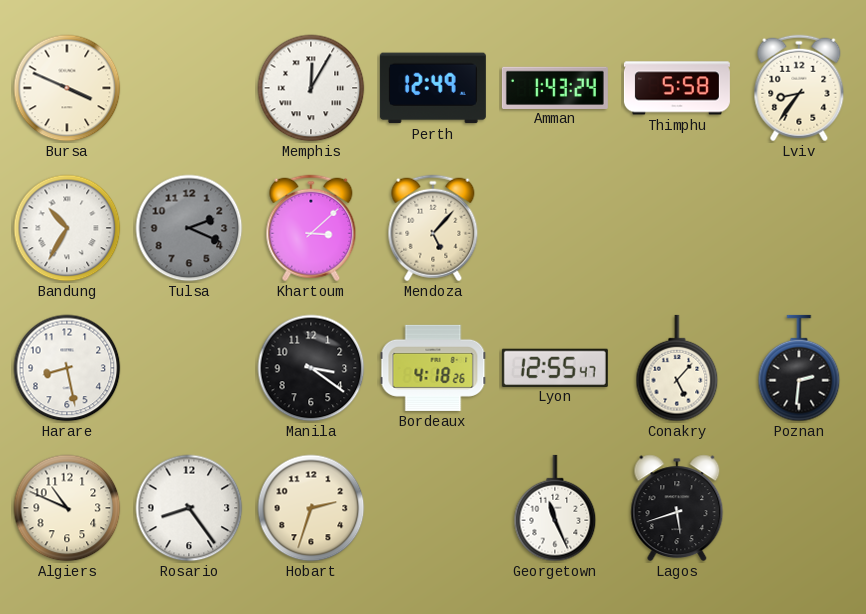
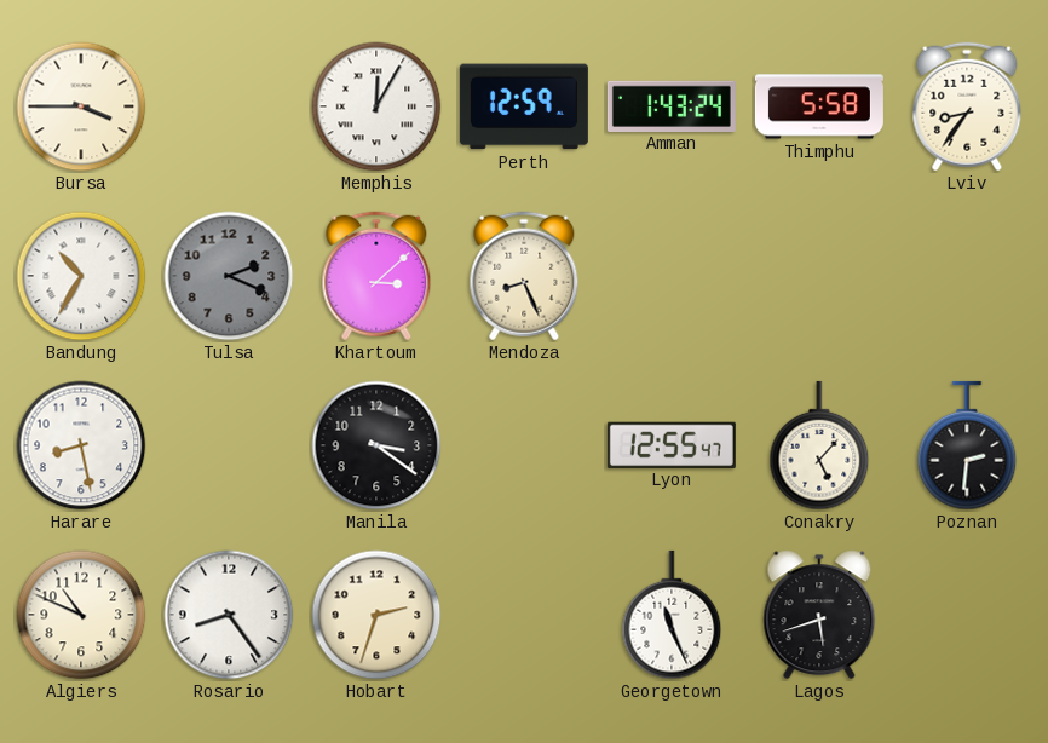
Bursa: 3:49 -> 3:45
Perth: 12:49 -> 12:59
Mendoza: 5:07 -> 8:26
Bordeaux: 4:18 -> none
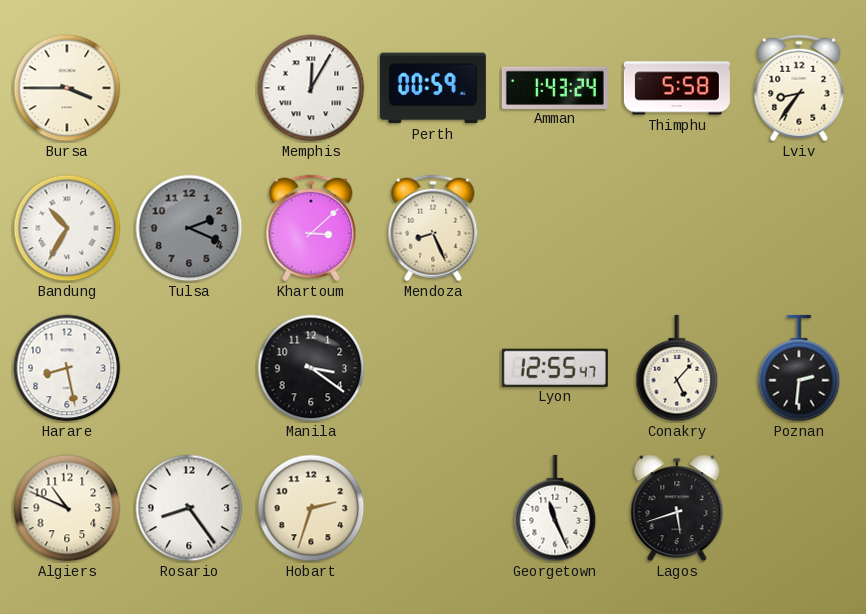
Perth: 12:59 -> 00:59
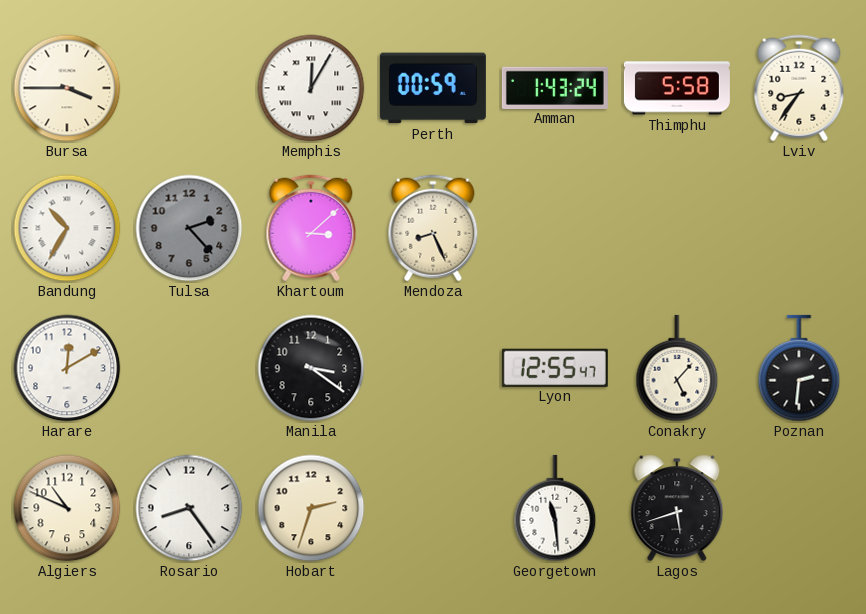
Tulsa: 2:19 -> 2:23
Harare: 8:28 -> 12:10
Georgetown: 11:26 -> 11:29
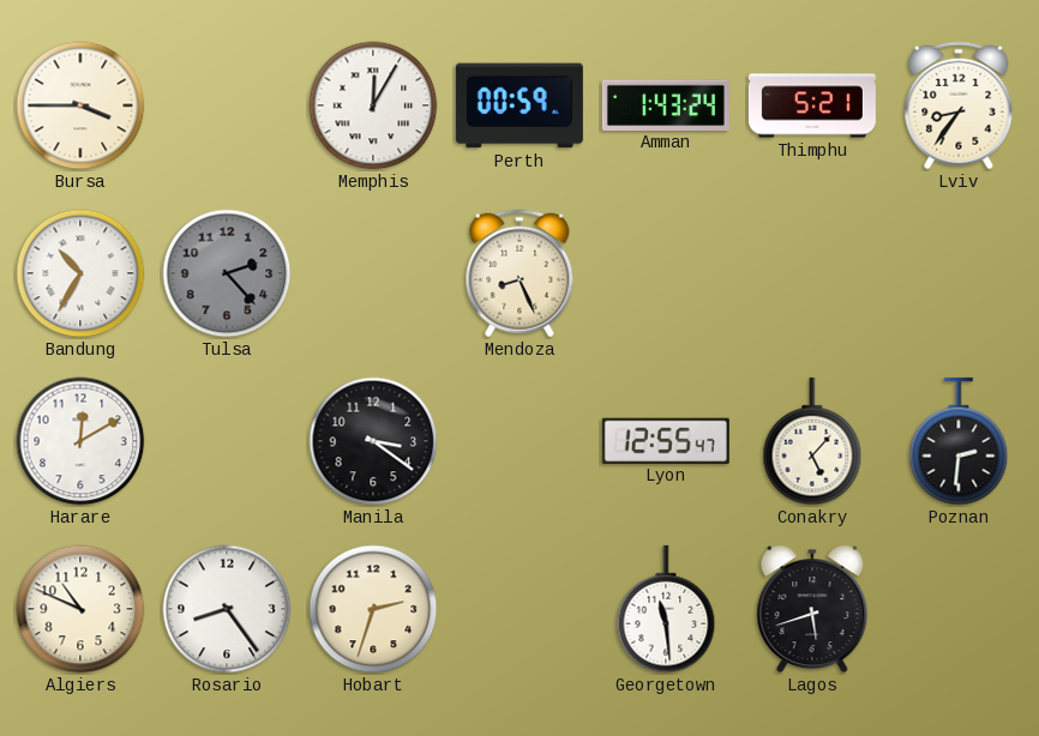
Thimphu: 5:58 -> 5:21
Khartoum: 3:08 -> none
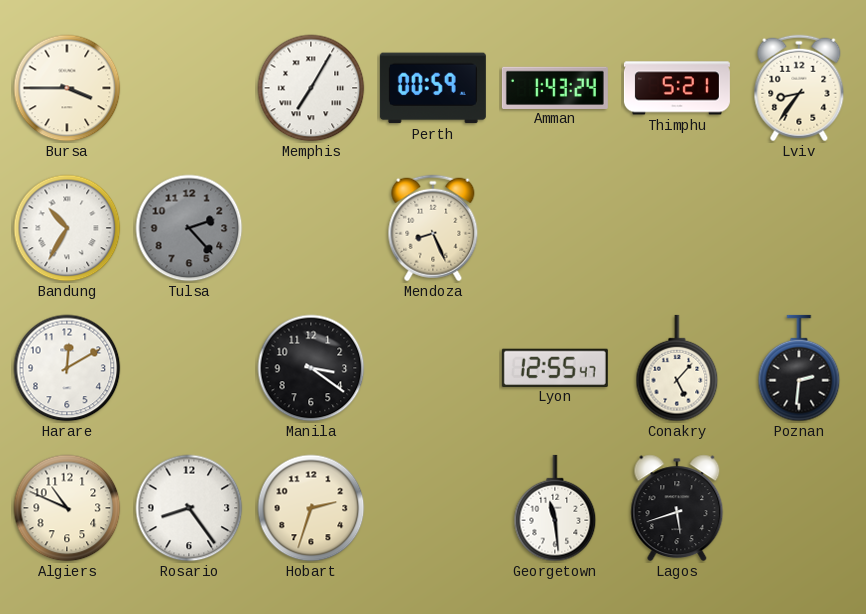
Memphis: 12:05 -> 7:05
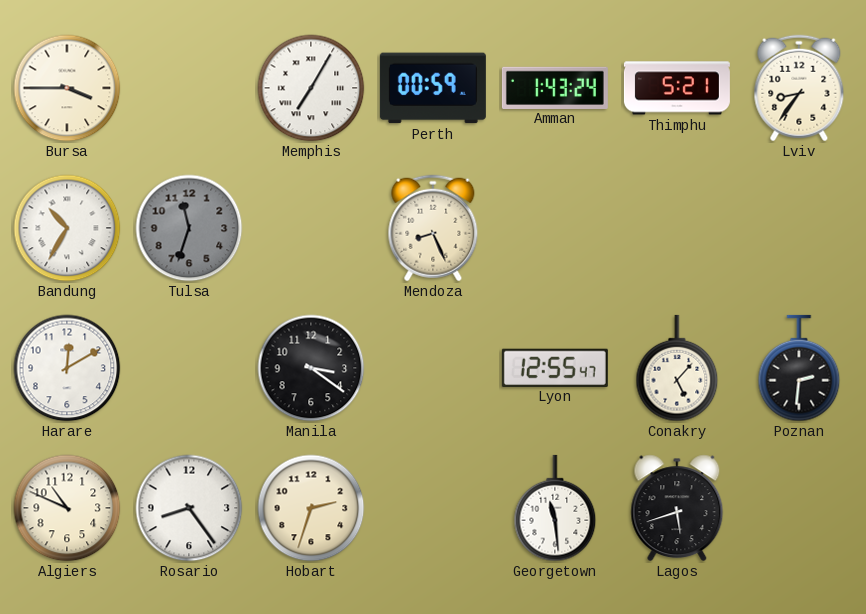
Tulsa: 2:23 -> 11:33
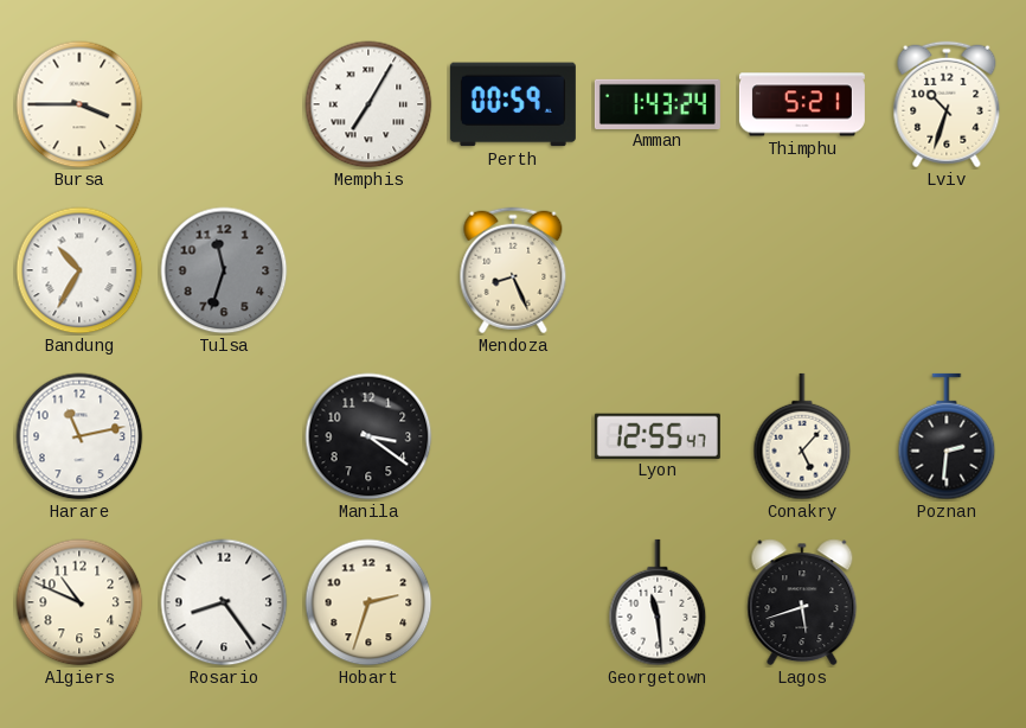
Lviv: 8:36 -> 10:33
Harare: 12:10 -> 11:13
